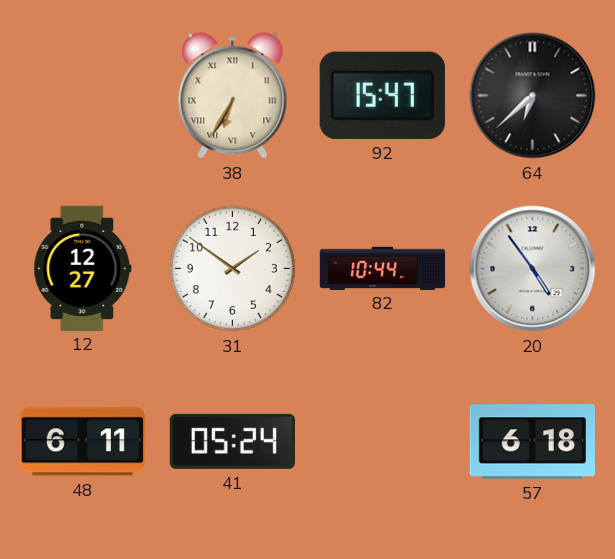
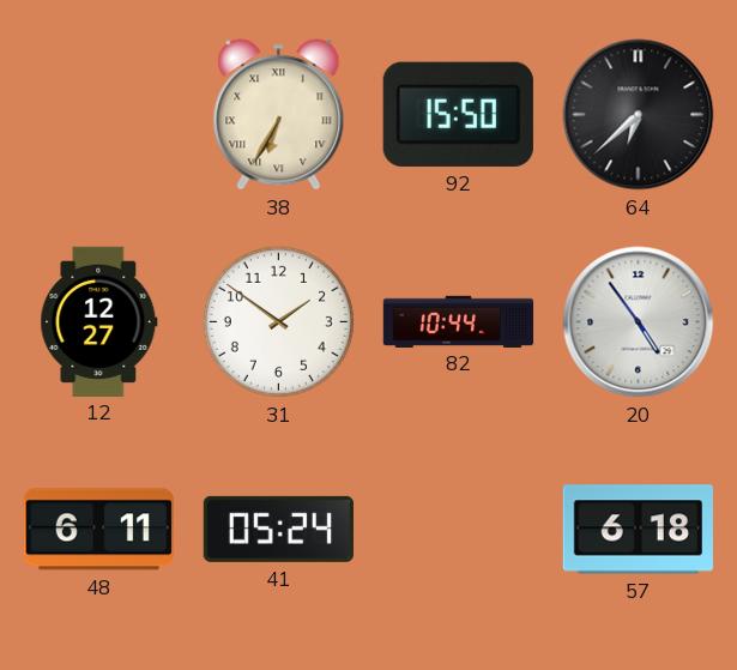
92: 15:47 -> 15:50
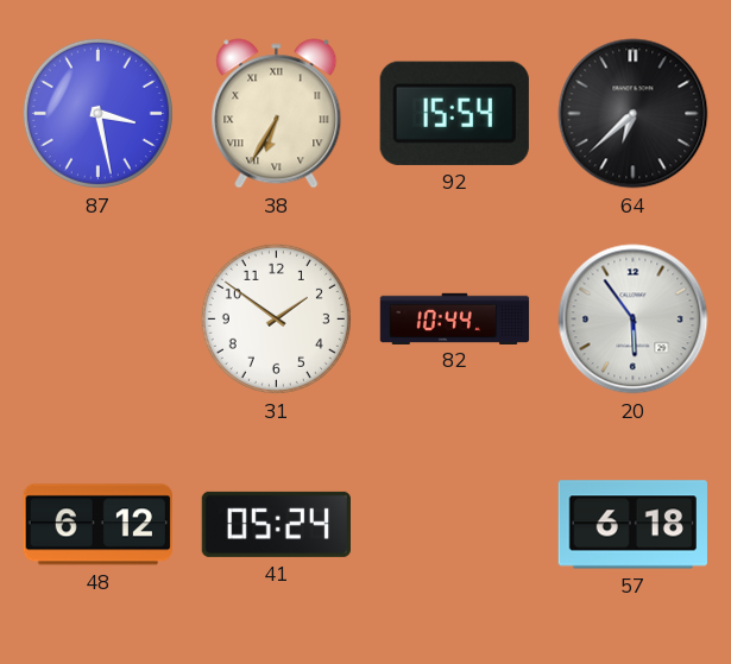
87: none -> 3:28
92: 15:50 -> 15:54
12: 12:27 -> none
20: 4:54 -> 5:54
48: 6:11 -> 6:12
